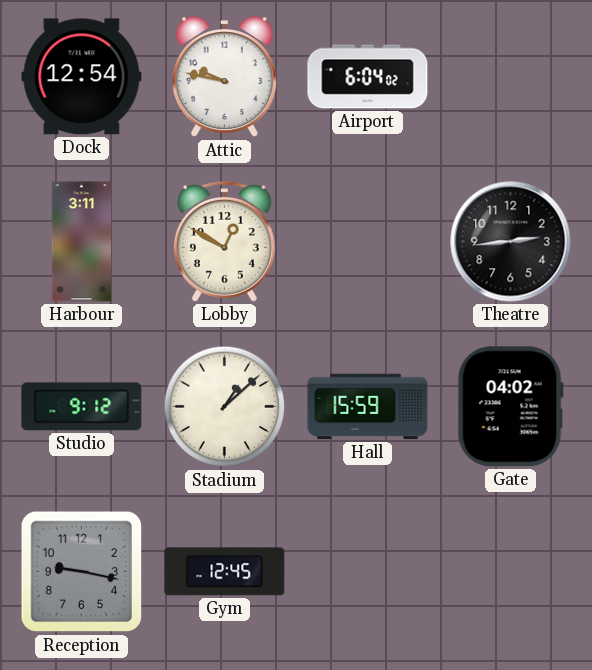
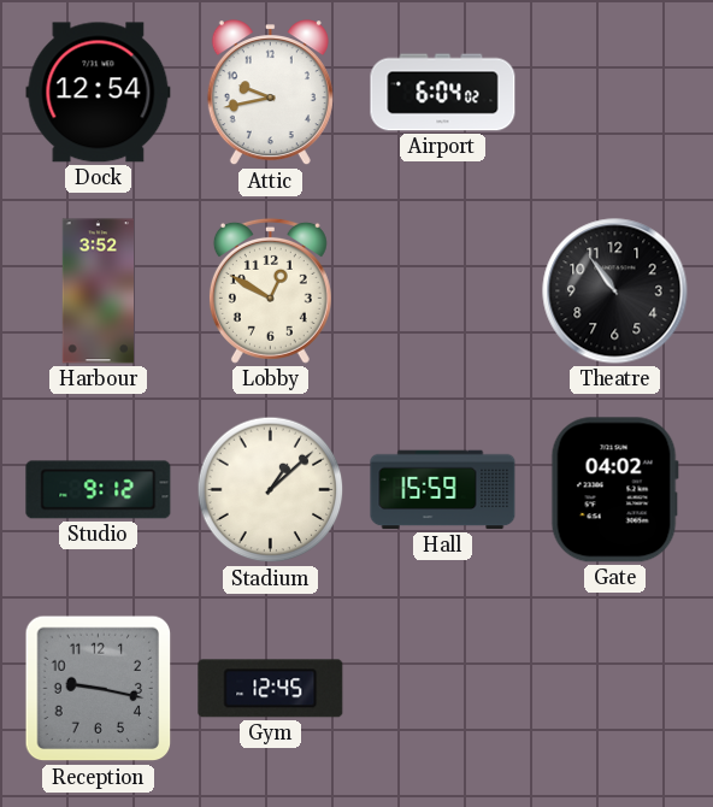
Attic: 9:47 -> 9:43
Harbour: 3:11 -> 3:52
Theatre: 2:44 -> 10:54
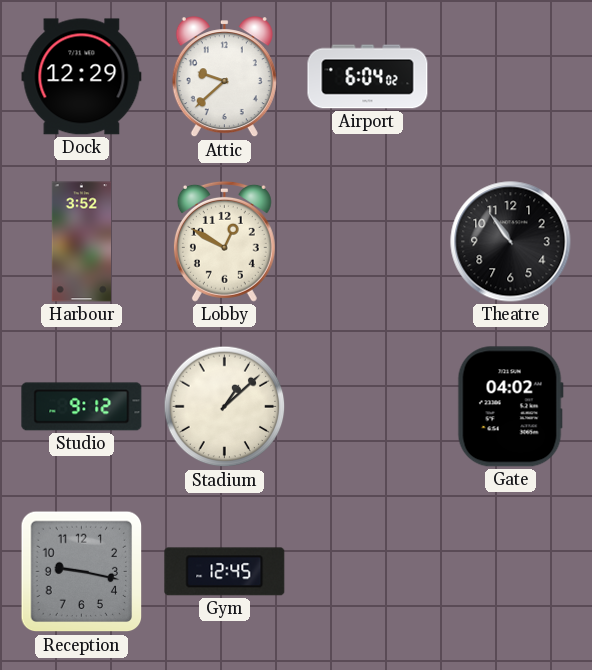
Dock: 12:54 -> 12:29
Attic: 9:43 -> 9:38
Hall: 15:59 -> none
